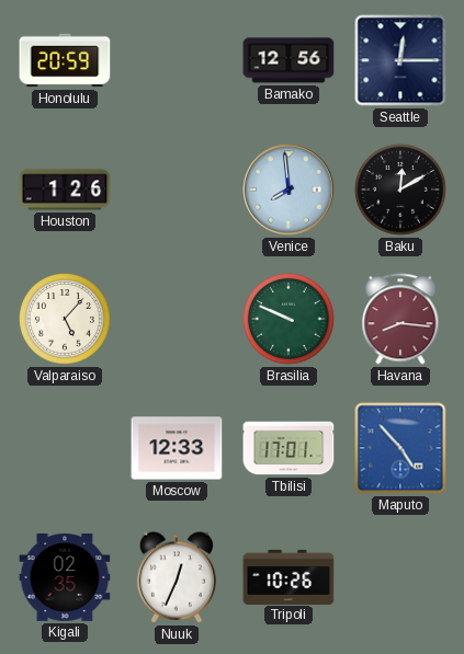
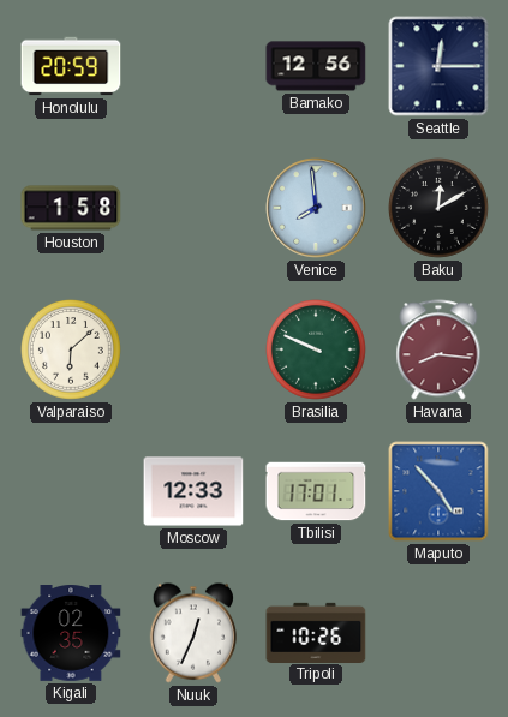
Houston: 1:26 -> 1:58
Valparaiso: 5:07 -> 6:08
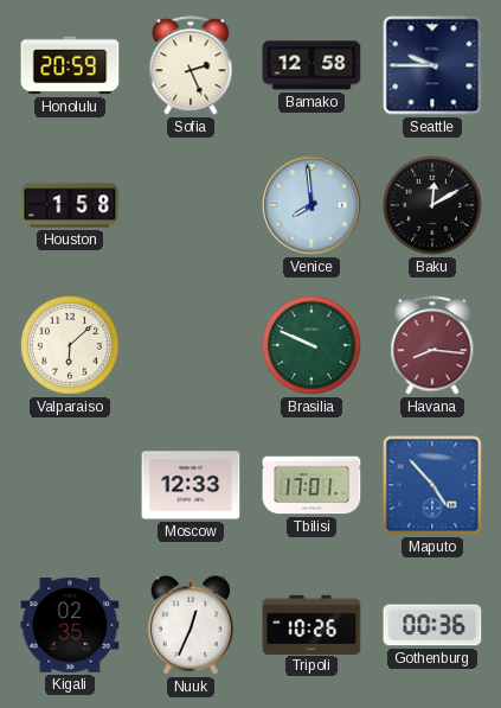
Sofia: none -> 2:26
Bamako: 12:56 -> 12:58
Seattle: 12:15 -> 9:45
Gothenburg: none -> 00:36
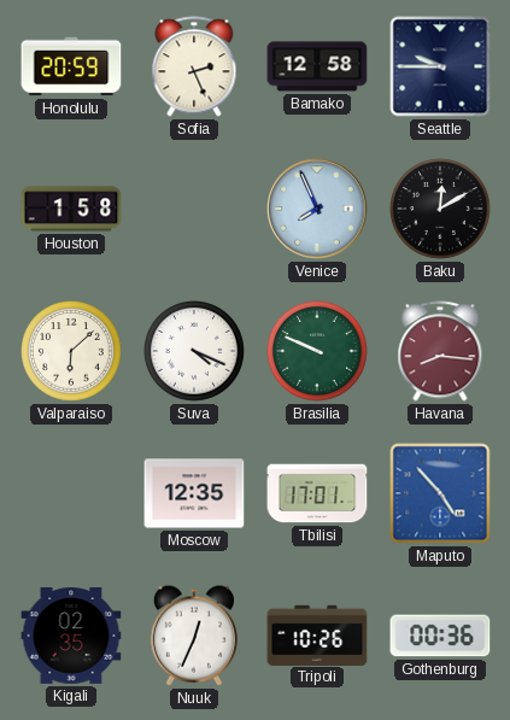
Venice: 7:59 -> 7:56
Suva: none -> 4:19
Moscow: 12:33 -> 12:35
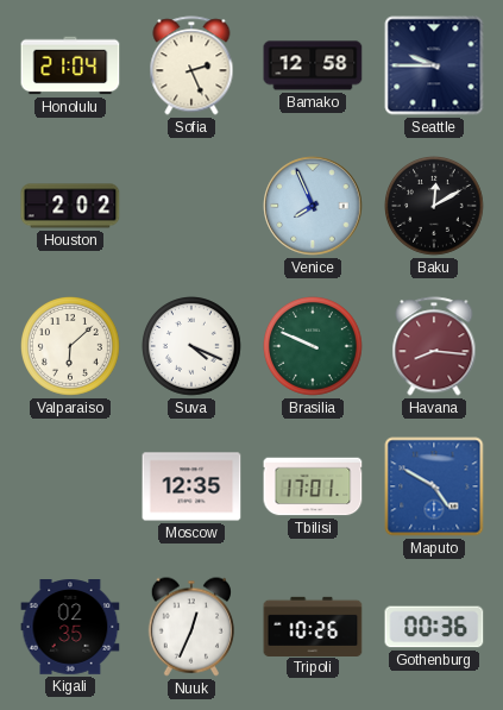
Honolulu: 20:59 -> 21:04
Houston: 1:58 -> 2:02
Maputo: 4:53 -> 4:50
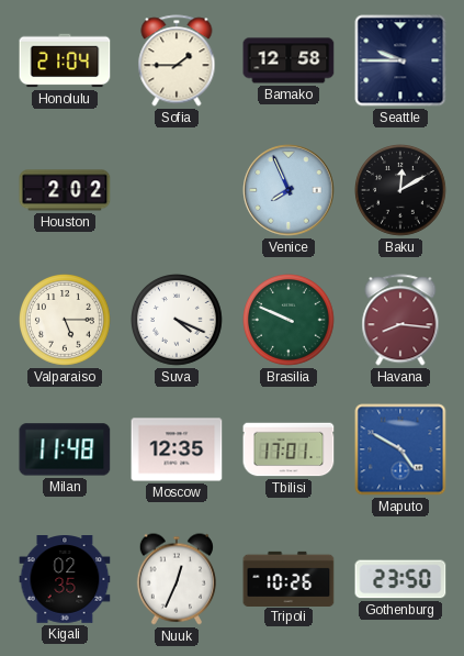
Sofia: 2:26 -> 1:45
Valparaiso: 6:08 -> 5:15
Milan: none -> 11:48
Gothenburg: 00:36 -> 23:50
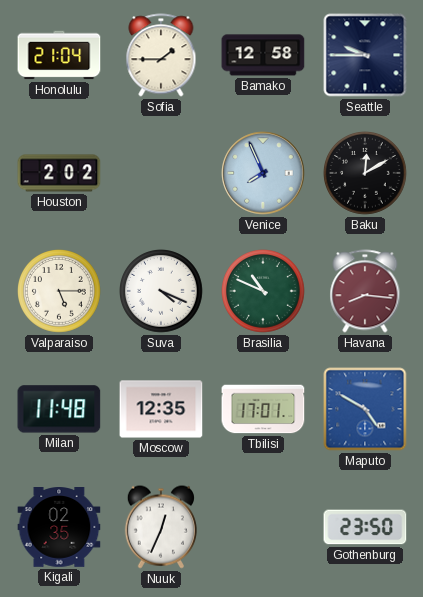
Brasilia: 9:49 -> 10:49
Tripoli: 10:26 -> none
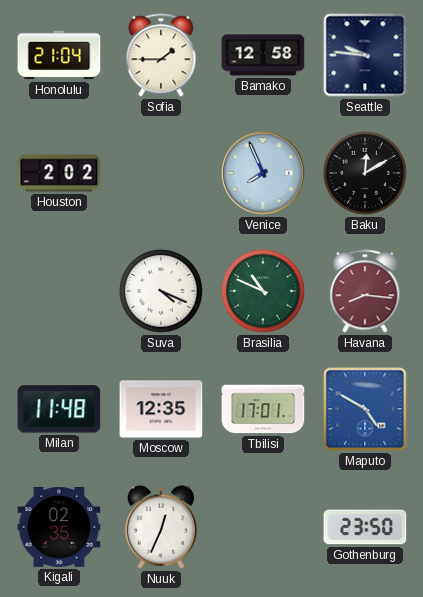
Seattle: 9:45 -> 9:46
Valparaiso: 5:15 -> none
